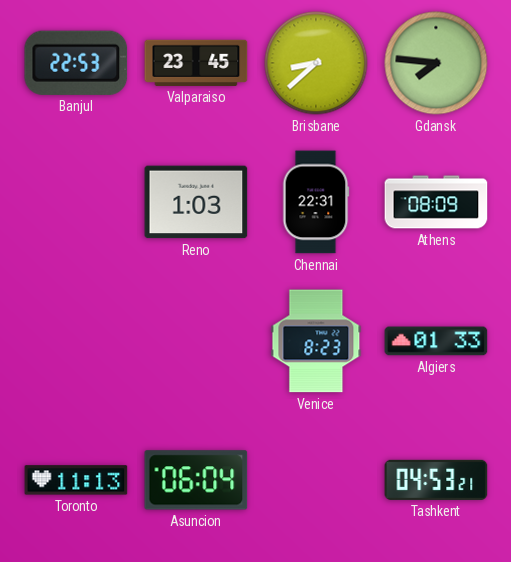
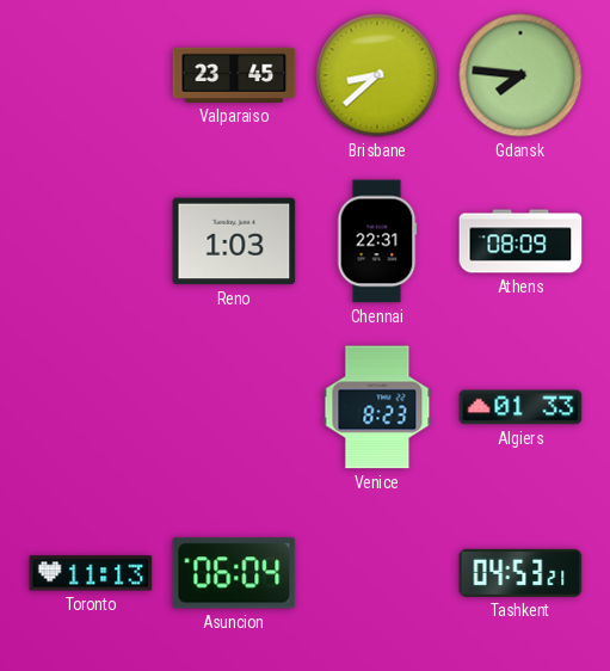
Banjul: 22:53 -> none
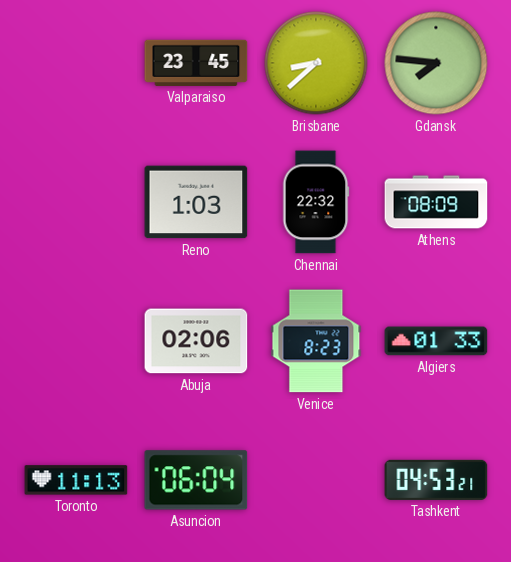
Chennai: 22:31 -> 22:32
Abuja: none -> 02:06
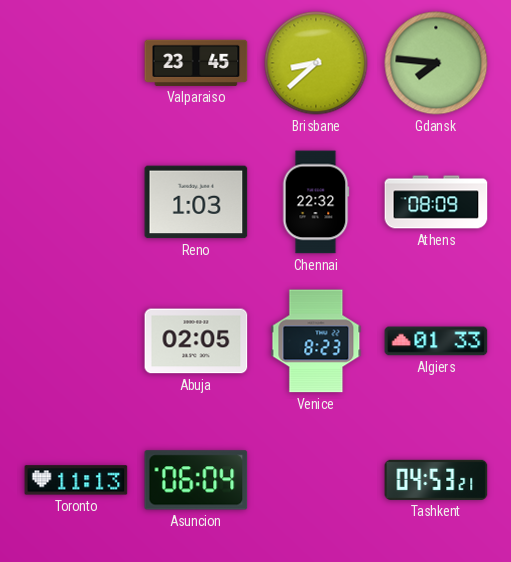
Abuja: 02:06 -> 02:05
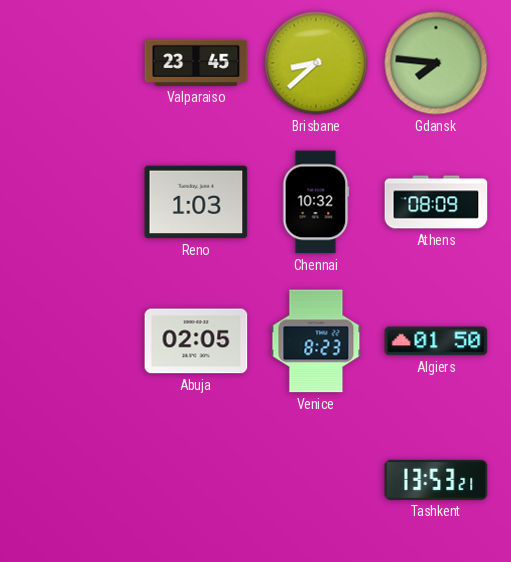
Chennai: 22:32 -> 10:32
Algiers: 01:33 -> 01:50
Toronto: 11:13 -> none
Asuncion: 06:04 -> none
Tashkent: 04:53 -> 13:53
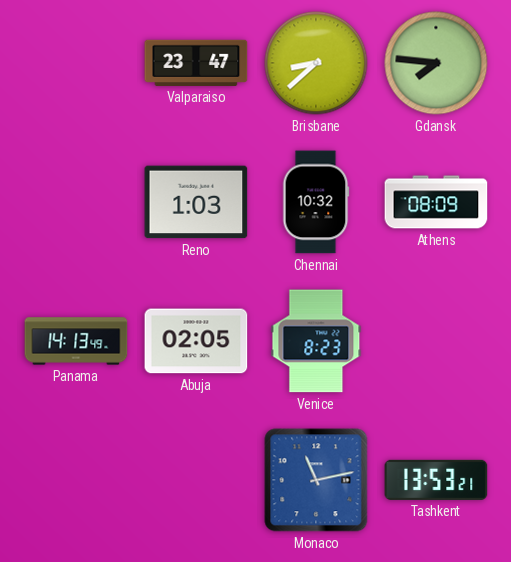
Valparaiso: 23:45 -> 23:47
Panama: none -> 14:13
Algiers: 01:50 -> none
Monaco: none -> 11:13
